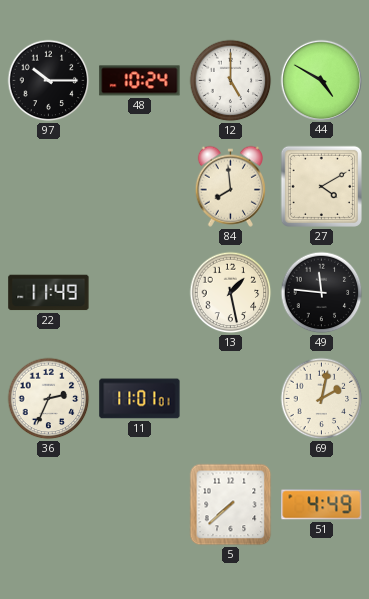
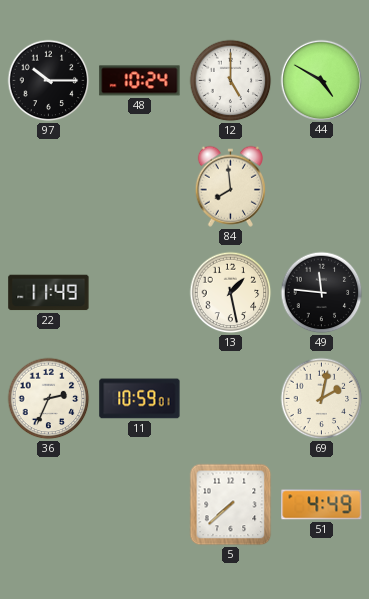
27: 4:10 -> none
11: 11:01 -> 10:59
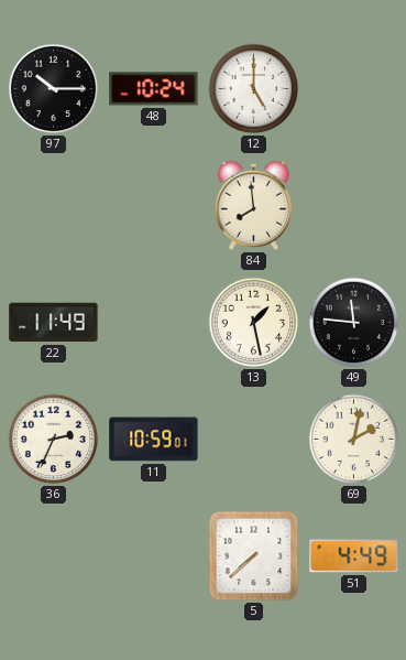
44: 4:50 -> none
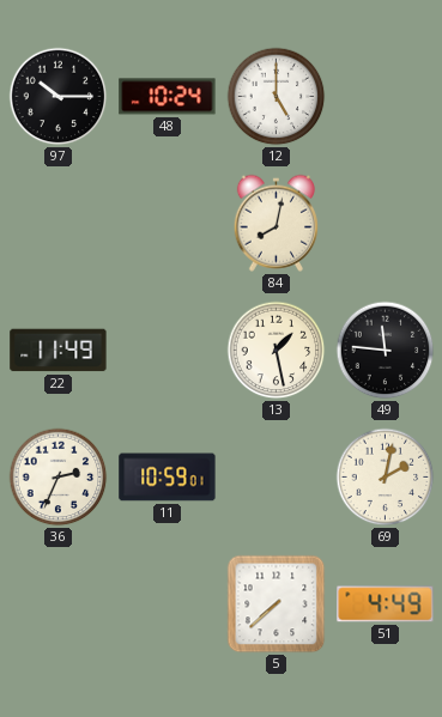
84: 7:59 -> 8:02
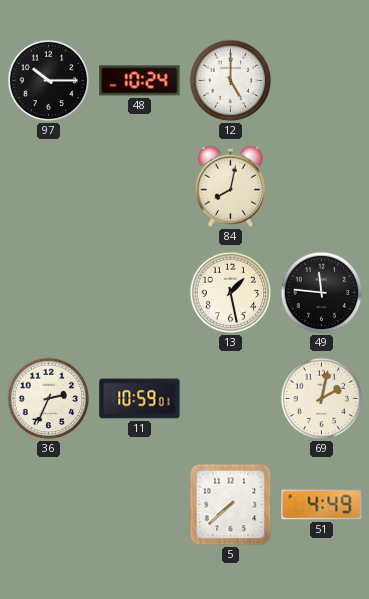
22: 11:49 -> none
